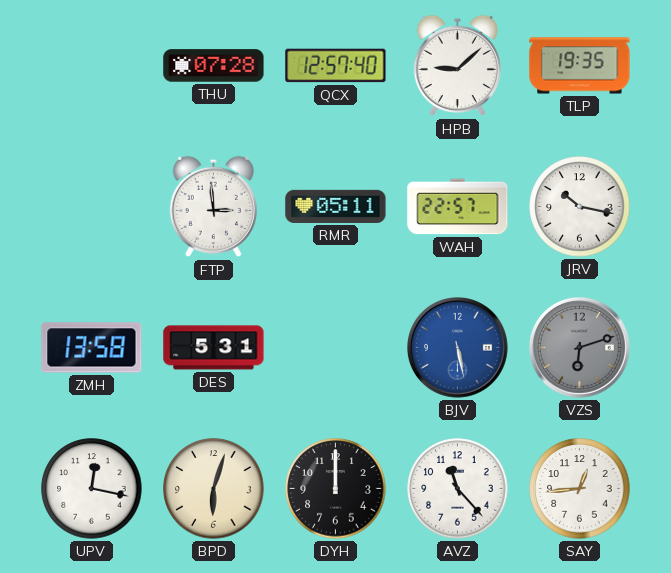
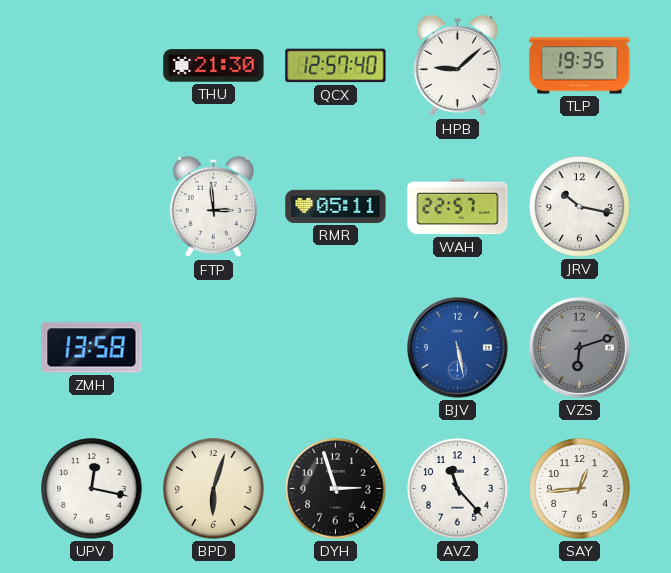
THU: 07:28 -> 21:30
DES: 5:31 -> none
DYH: 12:00 -> 2:57
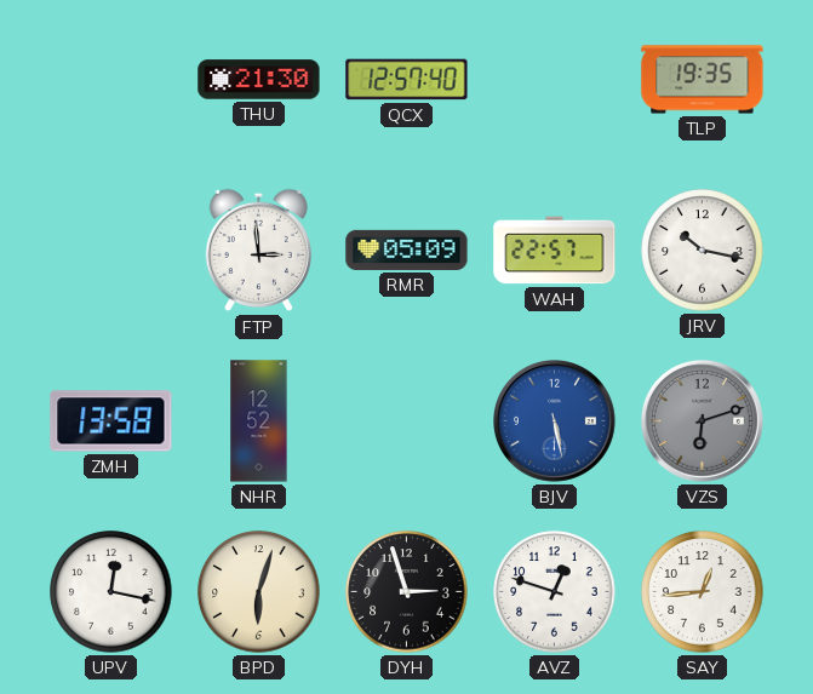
HPB: 9:08 -> none
RMR: 05:11 -> 05:09
NHR: none -> 12:52
AVZ: 11:23 -> 12:48
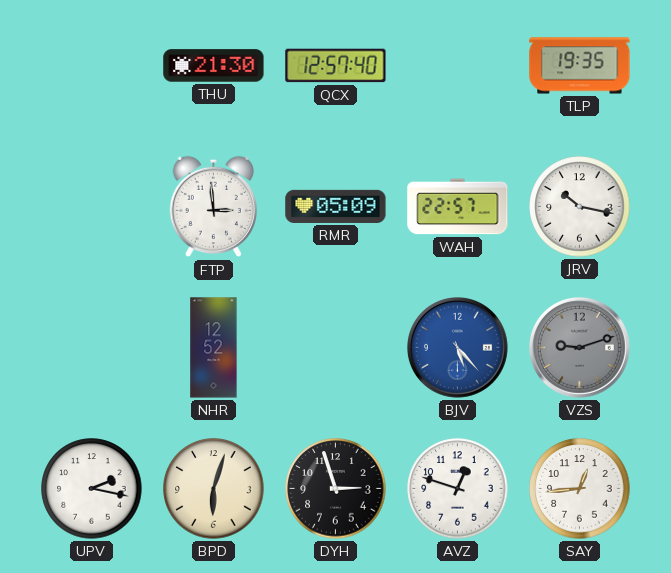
ZMH: 13:58 -> none
BJV: 5:28 -> 5:23
VZS: 6:12 -> 9:12
UPV: 12:17 -> 2:17
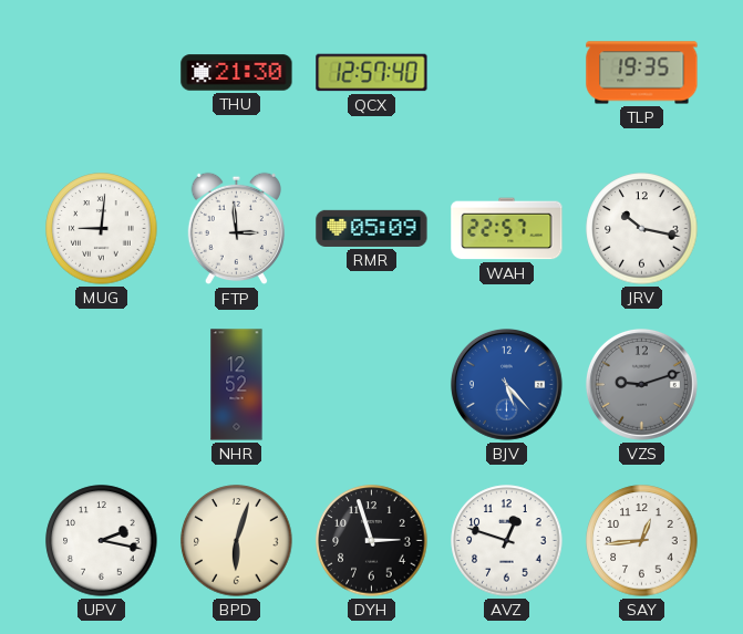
MUG: none -> 9:01
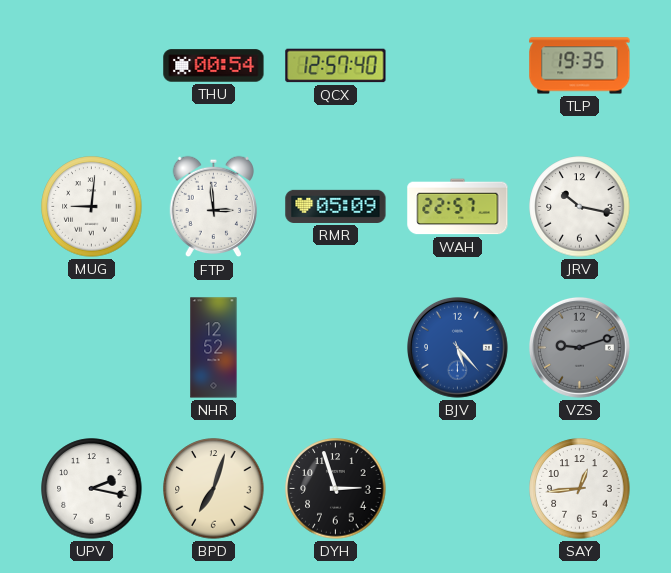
THU: 21:30 -> 00:54
BPD: 6:03 -> 7:03
AVZ: 12:48 -> none
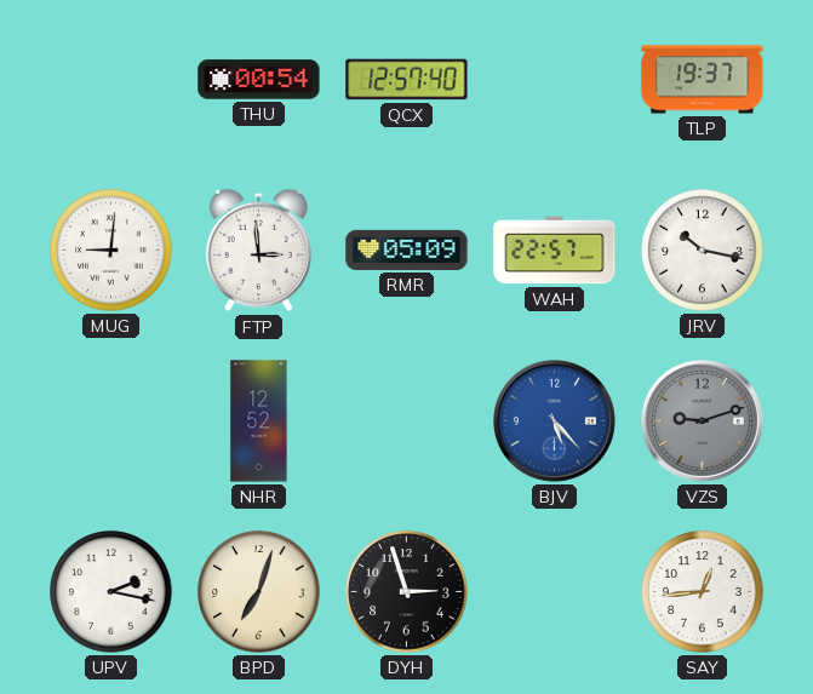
TLP: 19:35 -> 19:37
